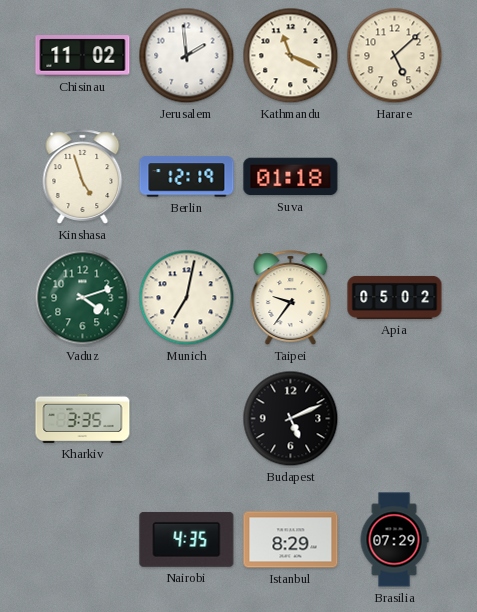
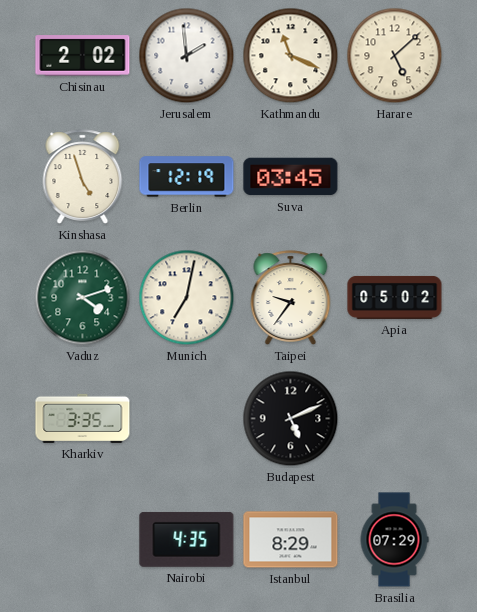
Chisinau: 11:02 -> 2:02
Suva: 01:18 -> 03:45
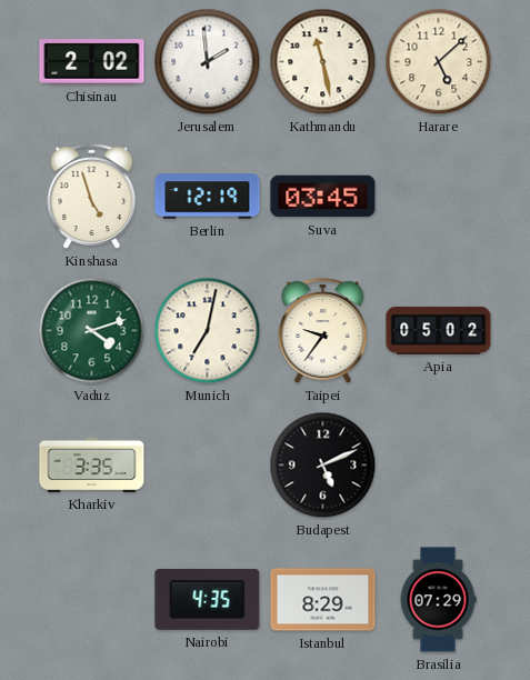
Kathmandu: 11:19 -> 11:28
